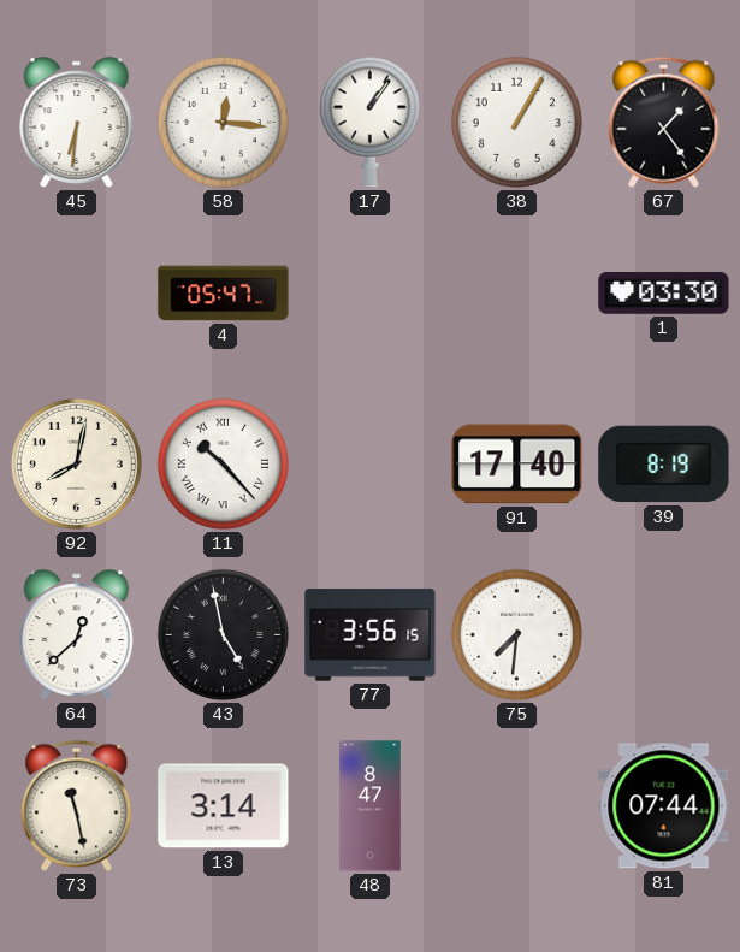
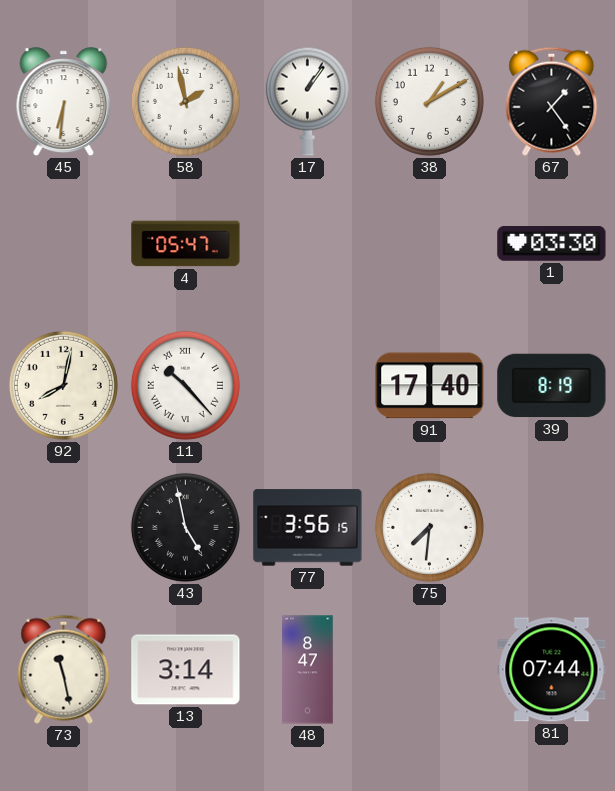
58: 12:16 -> 1:58
38: 1:05 -> 1:10
64: 12:38 -> none
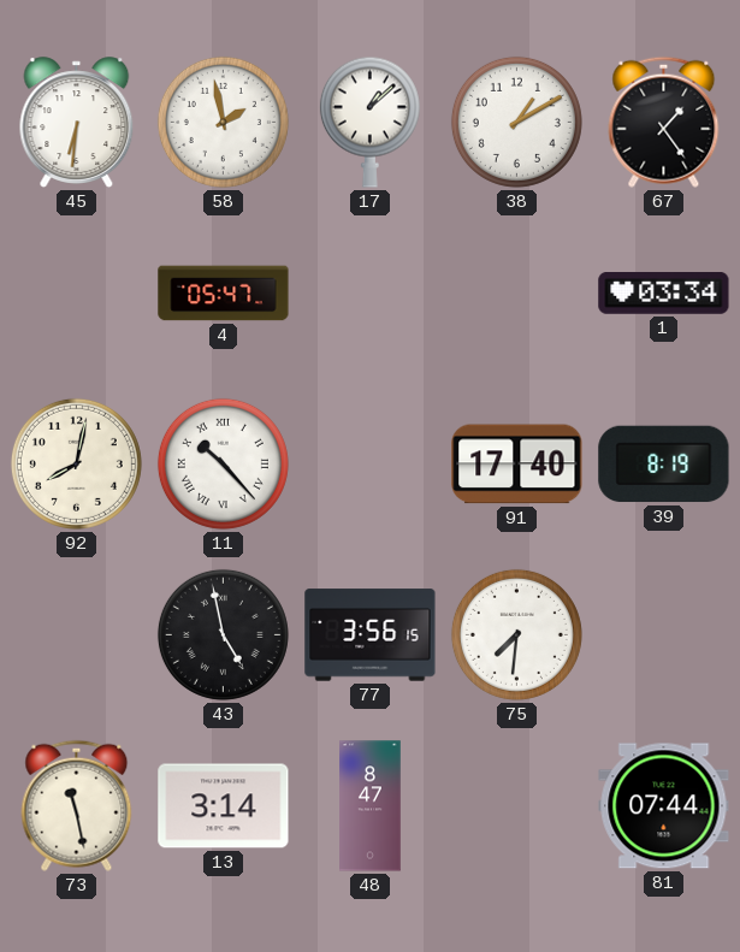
17: 1:06 -> 1:08
1: 03:30 -> 03:34
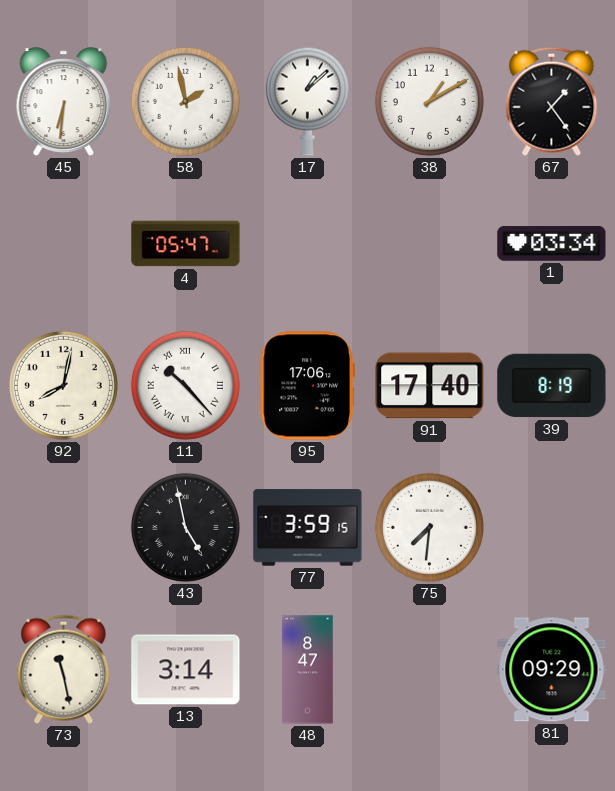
95: none -> 17:06
77: 3:56 -> 3:59
81: 07:44 -> 09:29
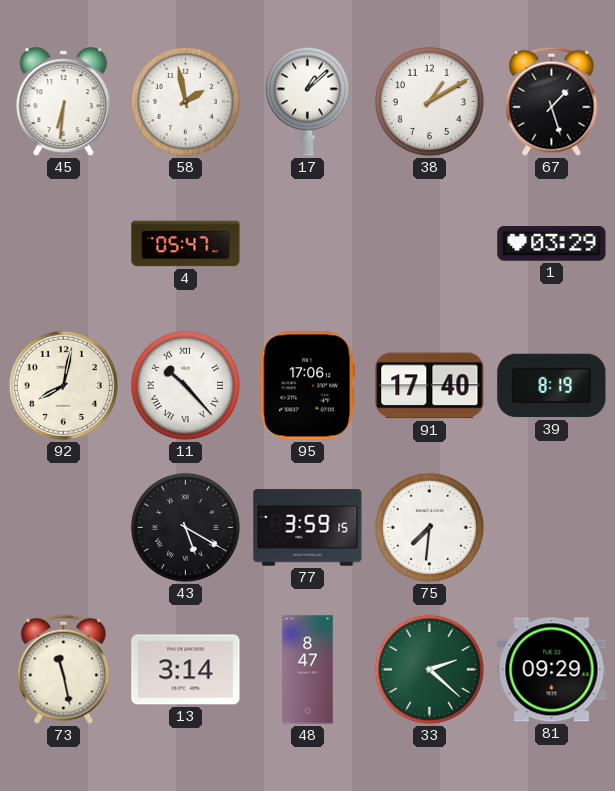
67: 1:24 -> 1:27
1: 03:34 -> 03:29
43: 4:58 -> 5:20
33: none -> 2:22
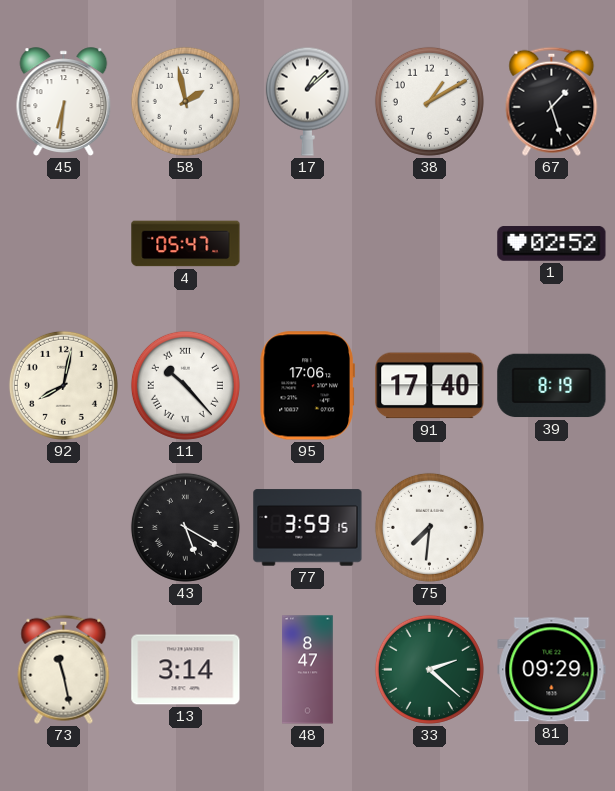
1: 03:29 -> 02:52
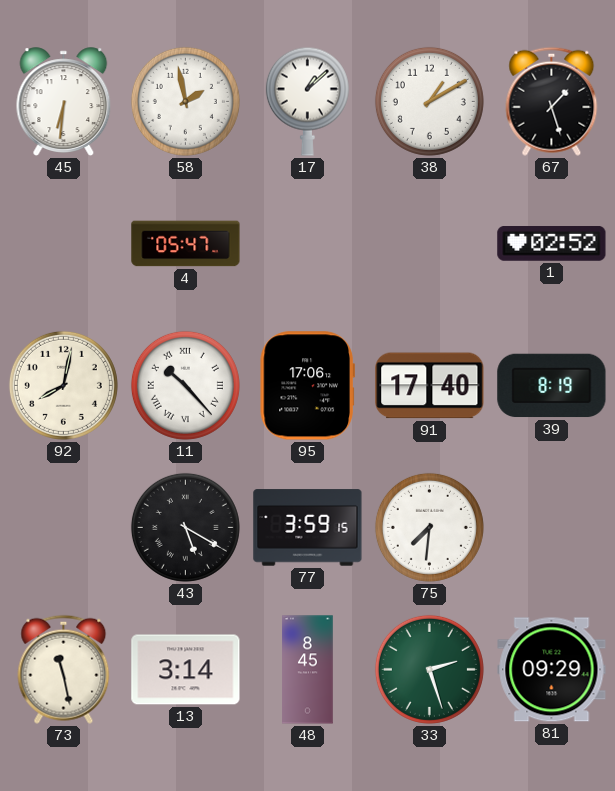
48: 8:47 -> 8:45
33: 2:22 -> 2:27
